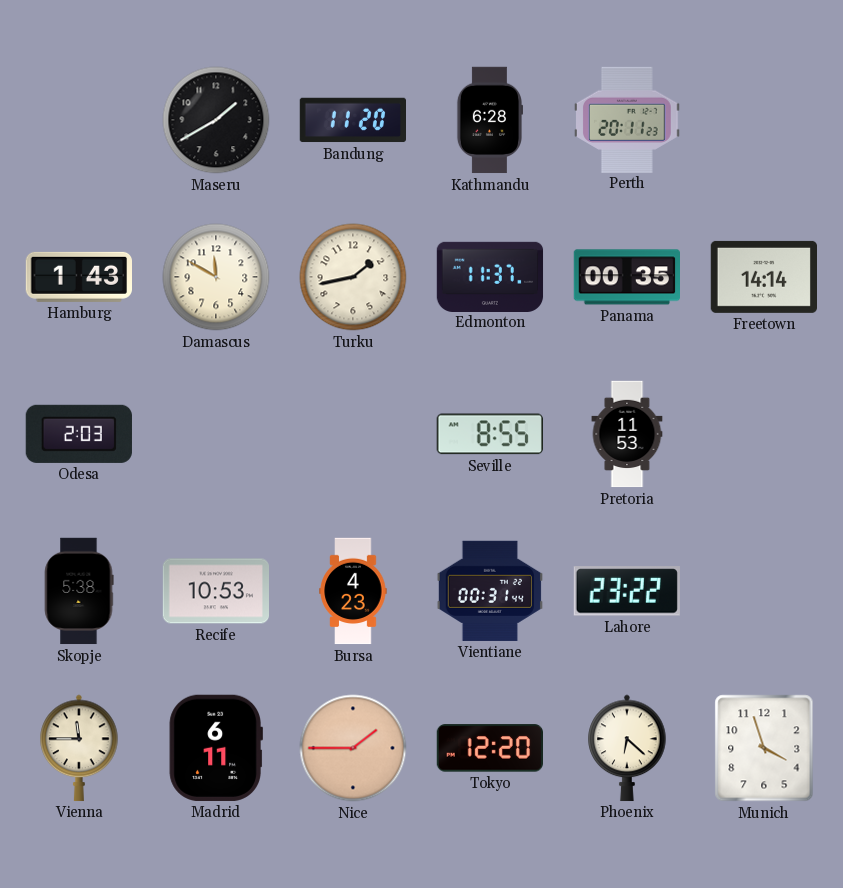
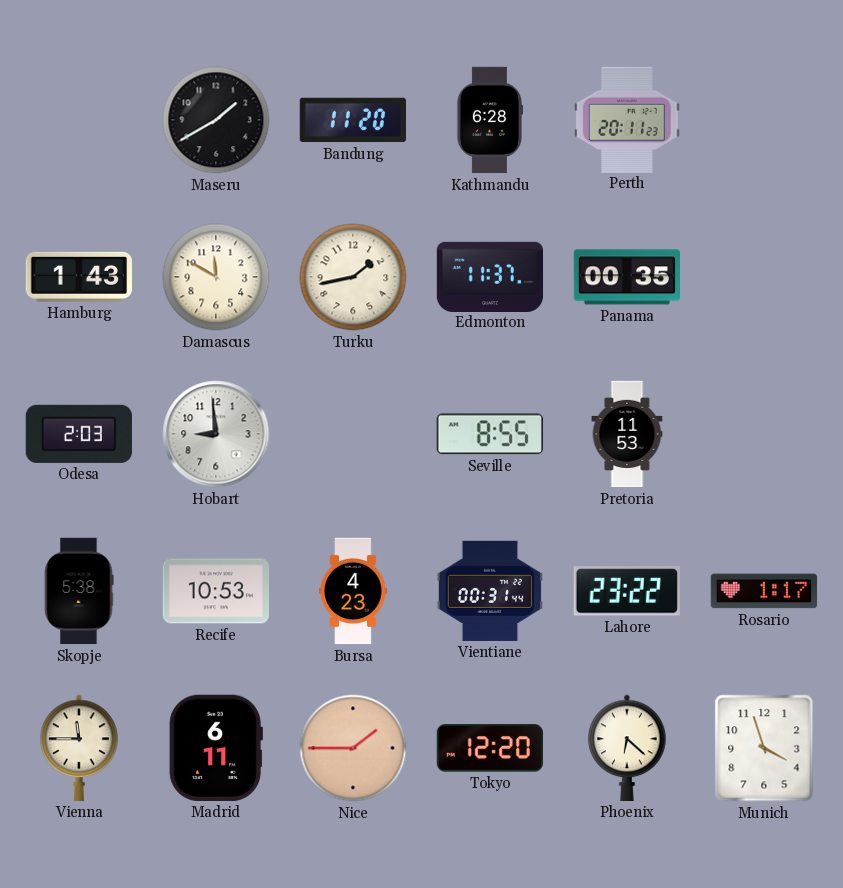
Freetown: 14:14 -> none
Hobart: none -> 8:59
Rosario: none -> 1:17
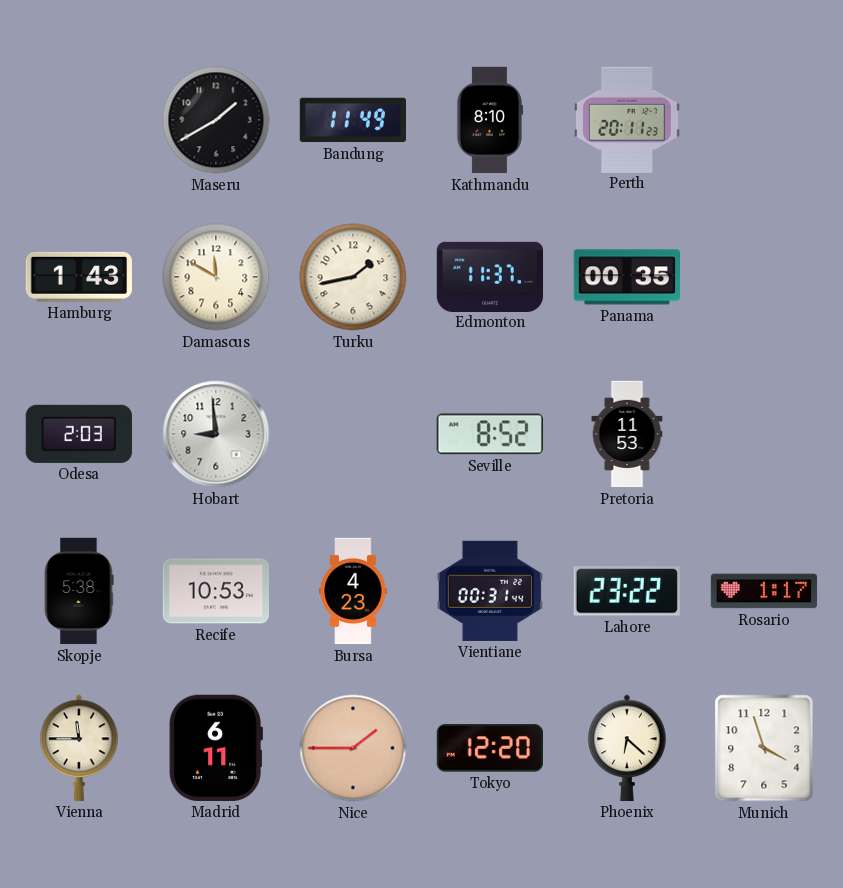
Bandung: 11:20 -> 11:49
Kathmandu: 6:28 -> 8:10
Seville: 8:55 -> 8:52
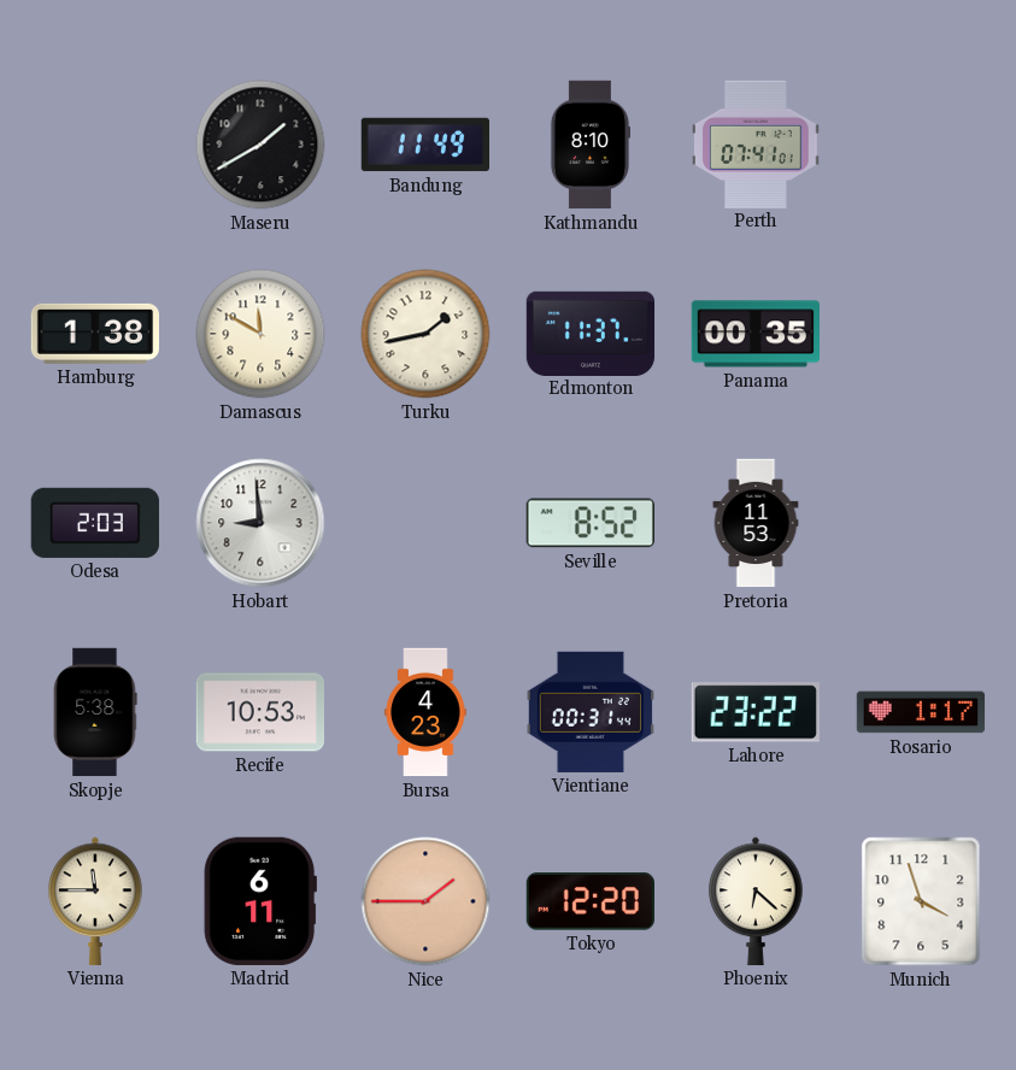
Perth: 20:11 -> 07:41
Hamburg: 1:43 -> 1:38
